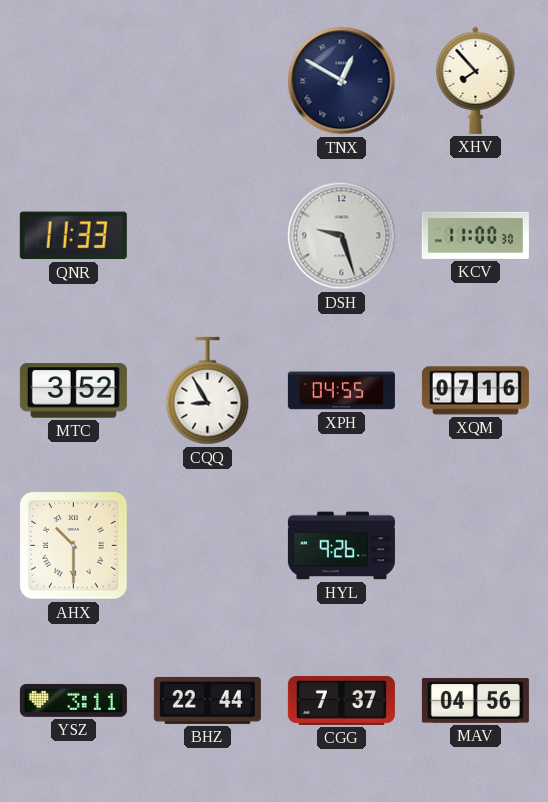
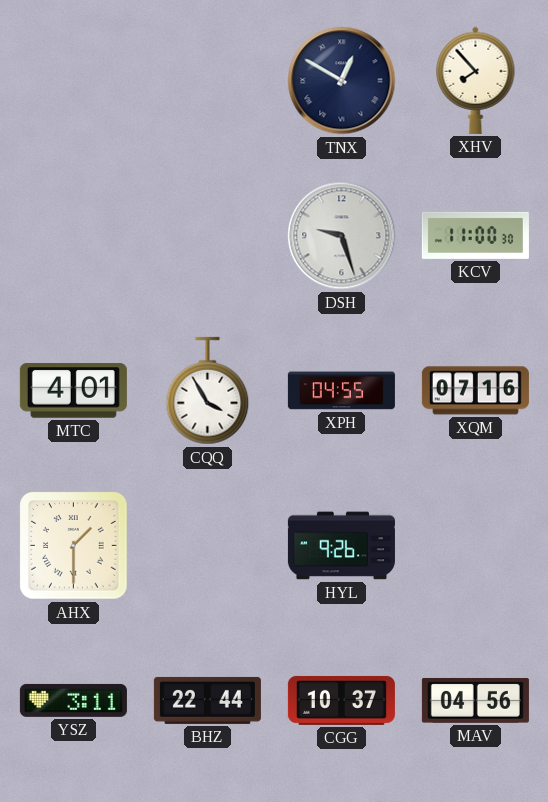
QNR: 11:33 -> none
MTC: 3:52 -> 4:01
CQQ: 8:55 -> 3:55
AHX: 10:30 -> 1:30
CGG: 7:37 -> 10:37
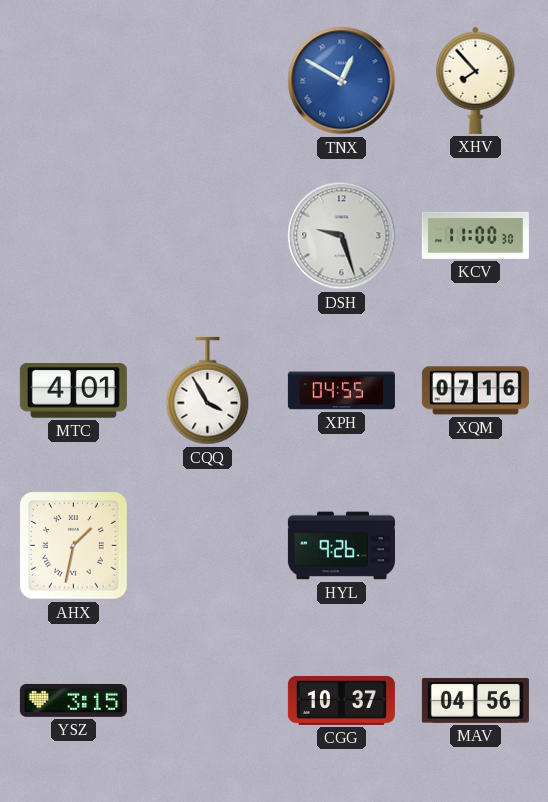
TNX dial: navy -> blue
AHX: 1:30 -> 1:32
YSZ: 3:11 -> 3:15
BHZ: 22:44 -> none
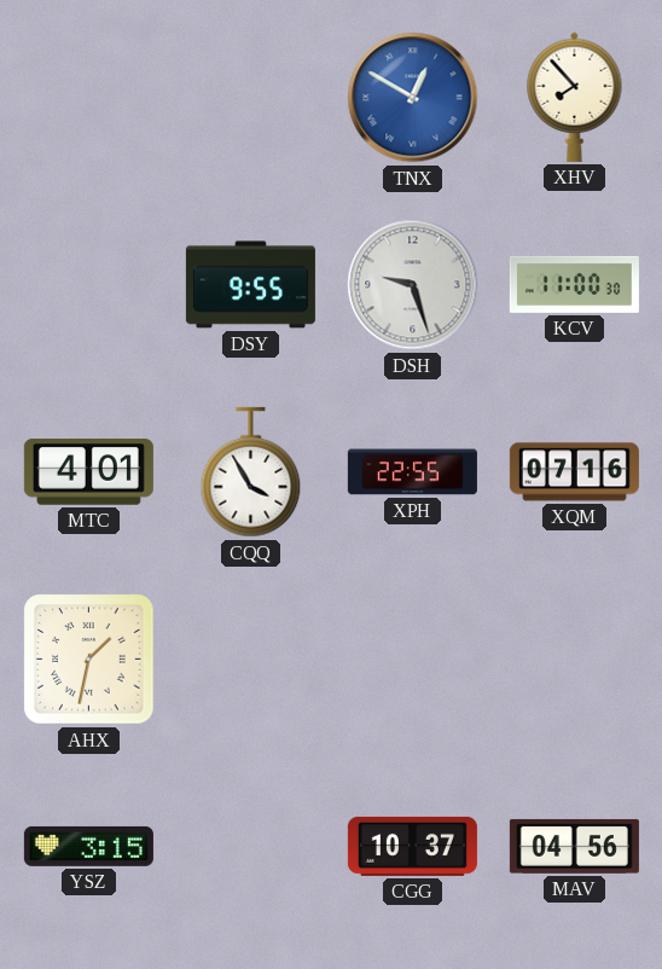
DSY: none -> 9:55
XPH: 04:55 -> 22:55
HYL: 9:26 -> none
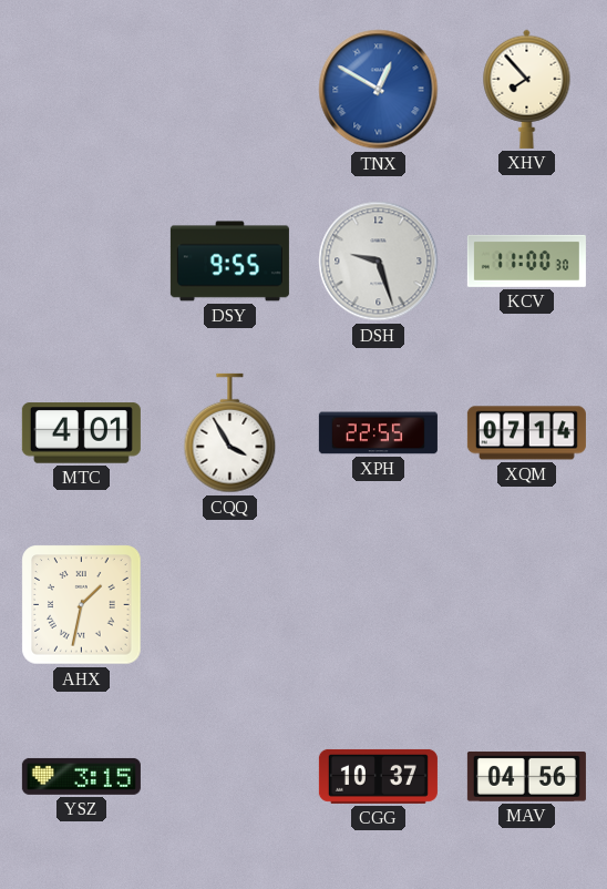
XQM: 07:16 -> 07:14
